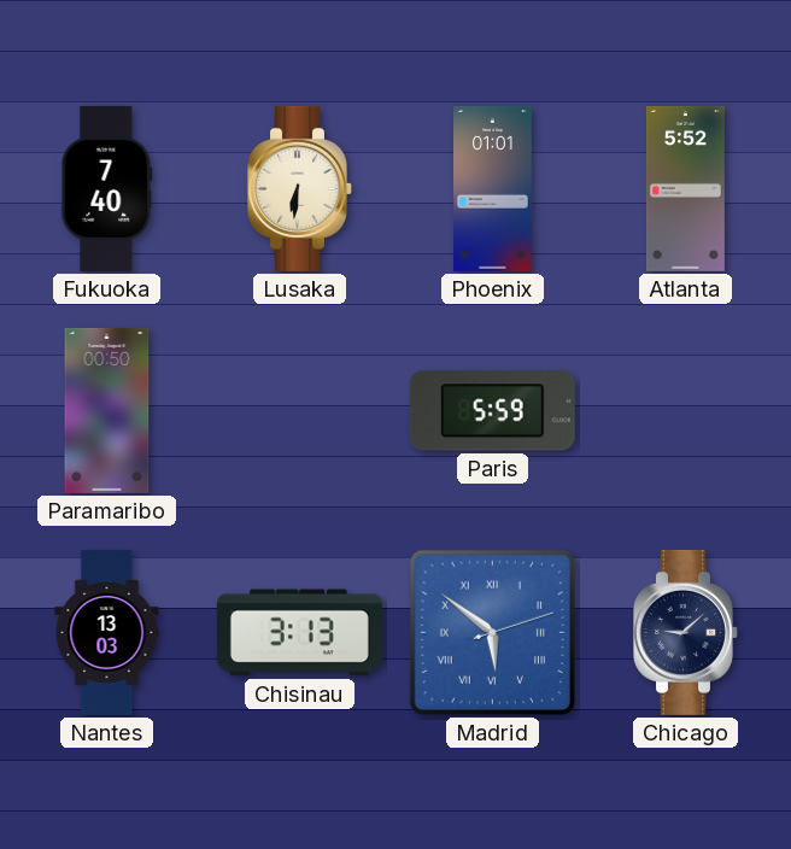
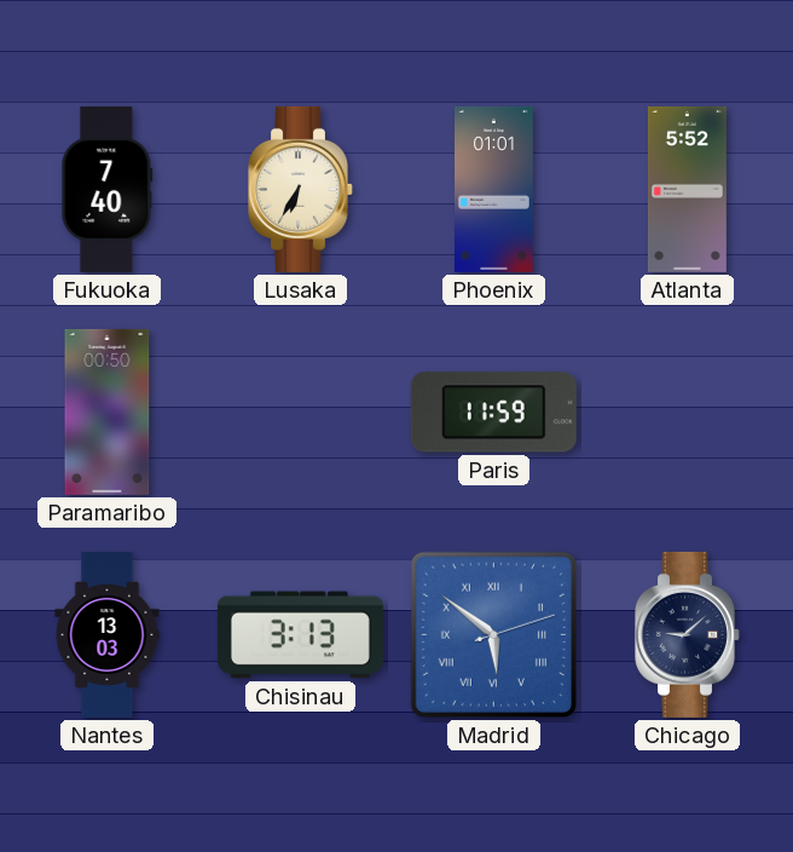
Lusaka: 6:31 -> 6:35
Paris: 5:59 -> 11:59
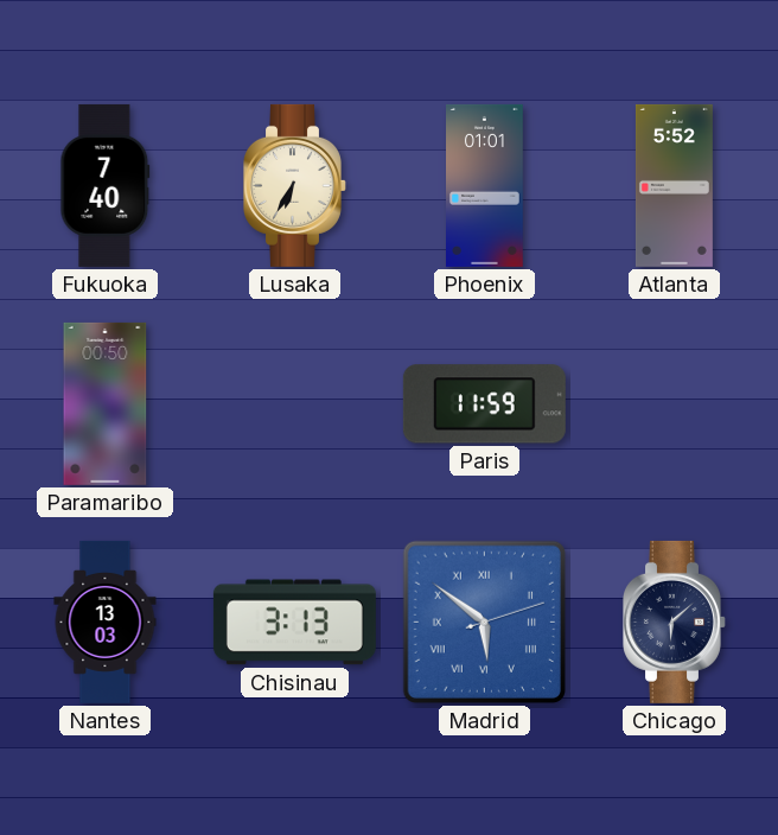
Chicago: 9:08 -> 6:08
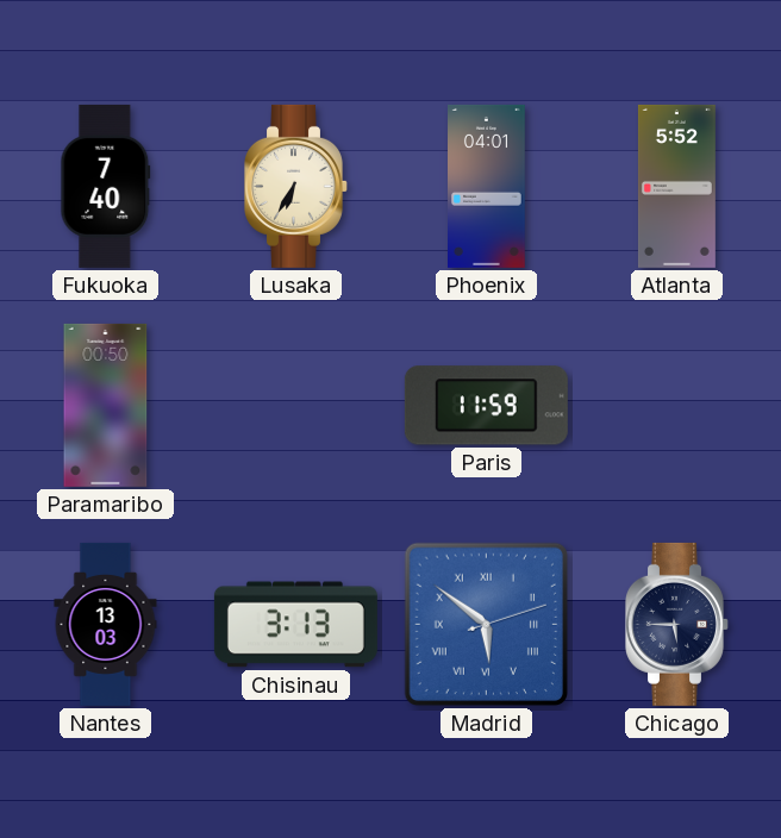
Phoenix: 01:01 -> 04:01
Chicago: 6:08 -> 5:45
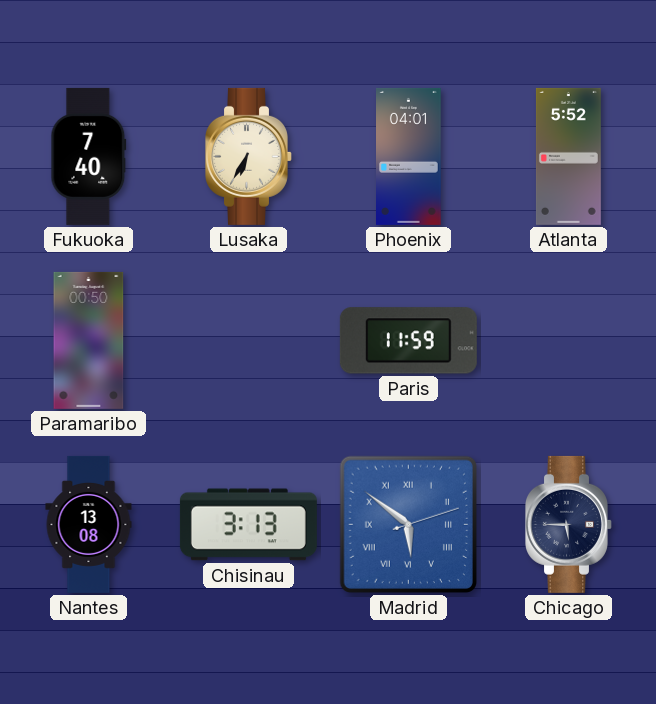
Nantes: 13:03 -> 13:08
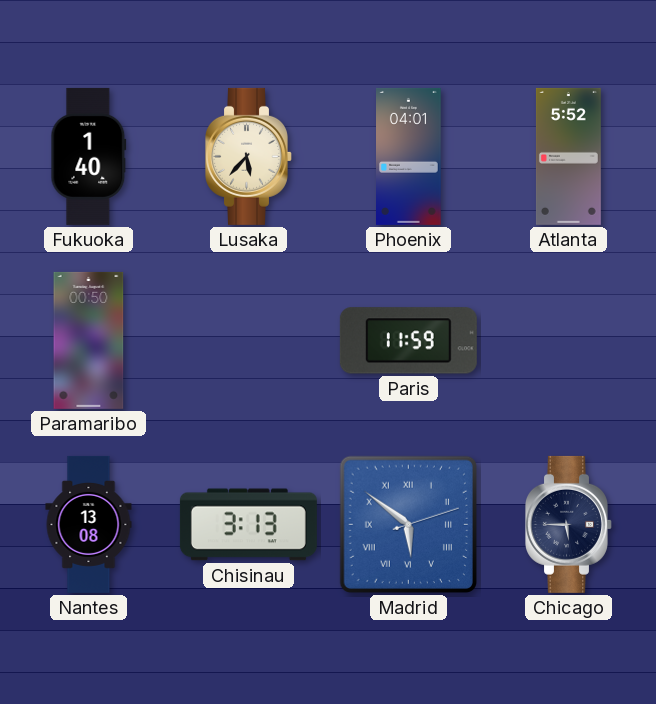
Fukuoka: 7:40 -> 1:40
Lusaka: 6:35 -> 5:37
